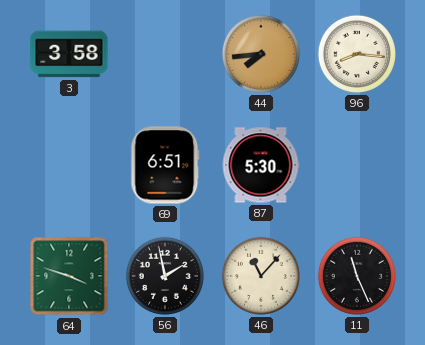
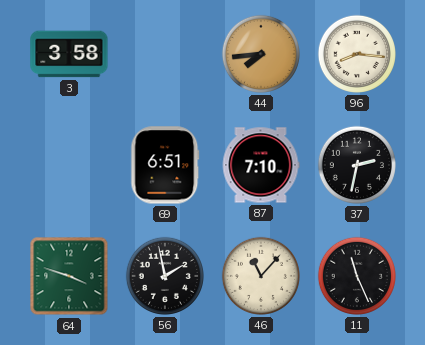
87: 5:30 -> 7:10
37: none -> 2:32
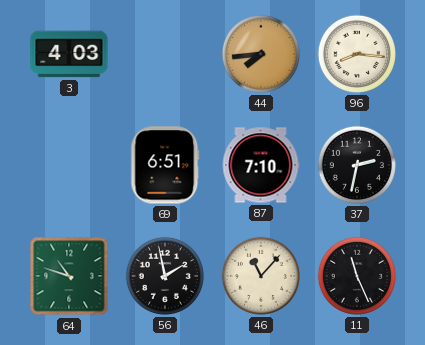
3: 3:58 -> 4:03
64: 3:48 -> 10:48
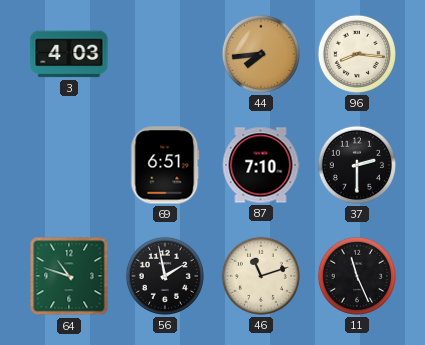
37: 2:32 -> 2:30
46: 11:07 -> 11:12
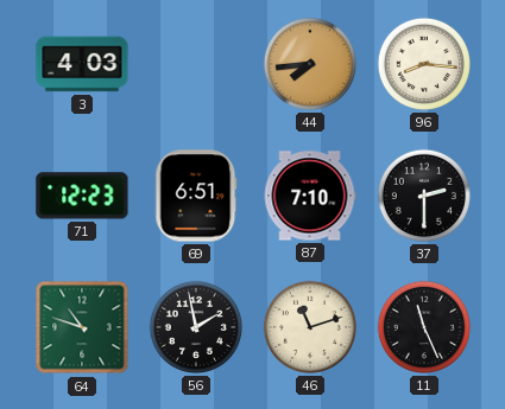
71: none -> 12:23
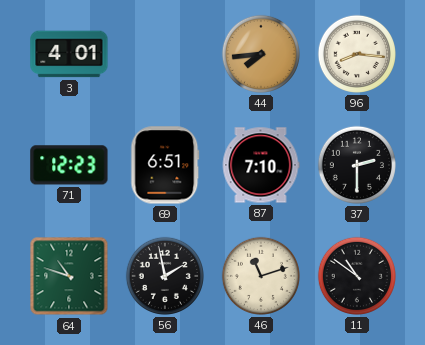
3: 4:03 -> 4:01
11: 11:26 -> 10:51
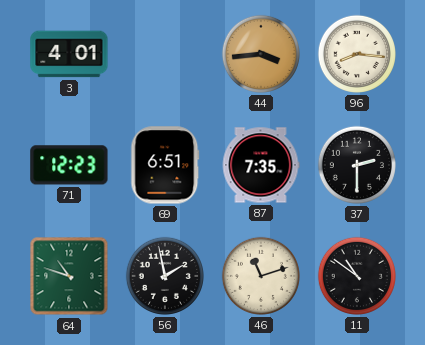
44: 7:44 -> 3:44
87: 7:10 -> 7:35
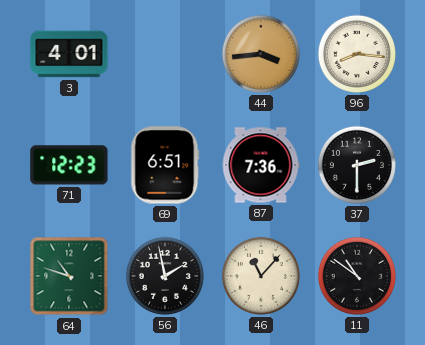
87: 7:35 -> 7:36
46: 11:12 -> 11:07
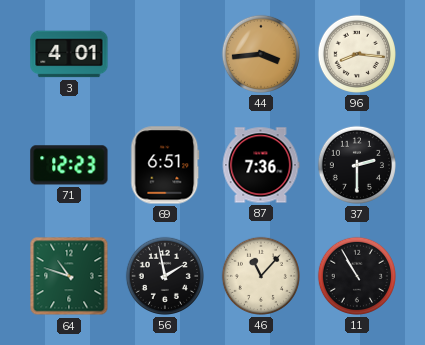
11: 10:51 -> 10:55
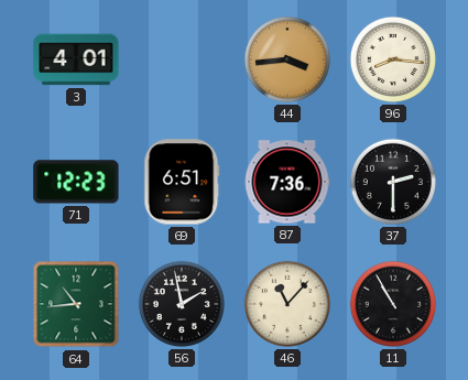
64: 10:48 -> 10:44
